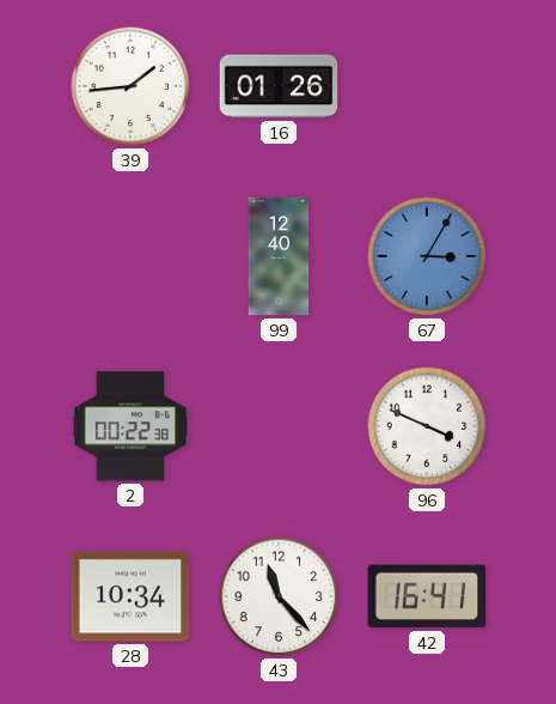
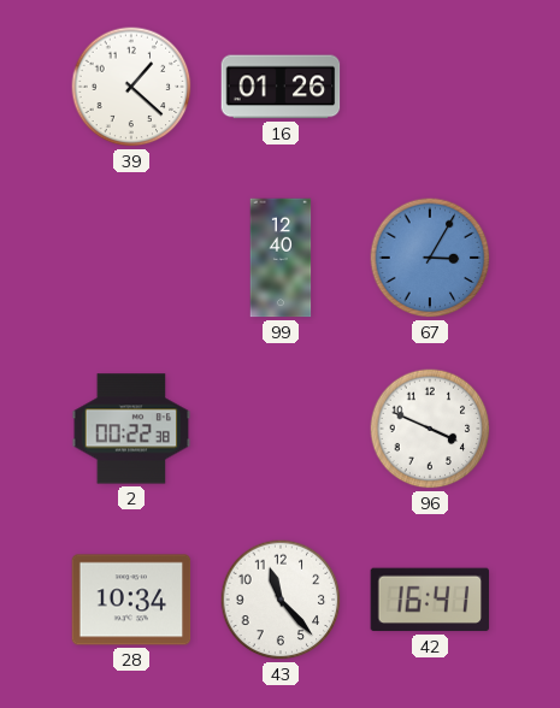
39: 1:44 -> 1:22
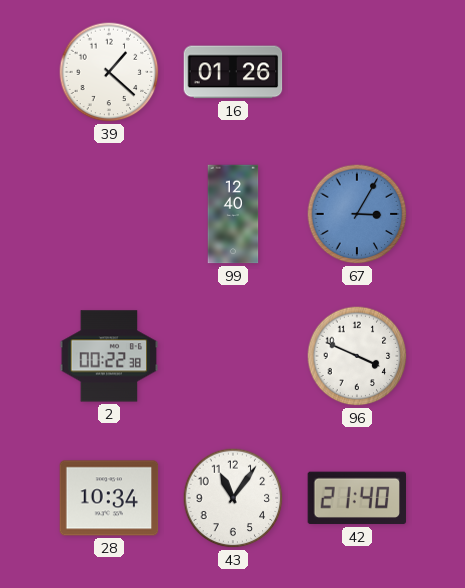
43: 11:23 -> 11:06
42: 16:41 -> 21:40
